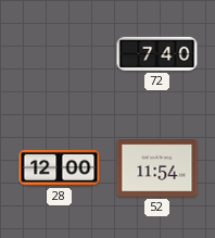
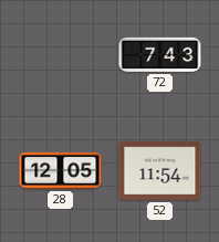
72: 7:40 -> 7:43
28: 12:00 -> 12:05
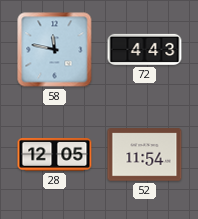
58: none -> 11:47
72: 7:43 -> 4:43
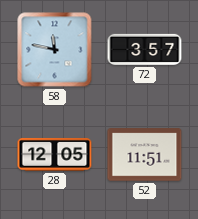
72: 4:43 -> 3:57
52: 11:54 -> 11:51
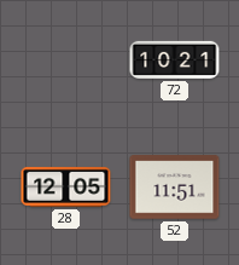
58: 11:47 -> none
72: 3:57 -> 10:21
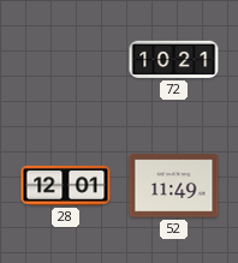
28: 12:05 -> 12:01
52: 11:51 -> 11:49
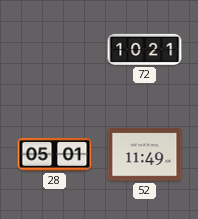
28: 12:01 -> 05:01
